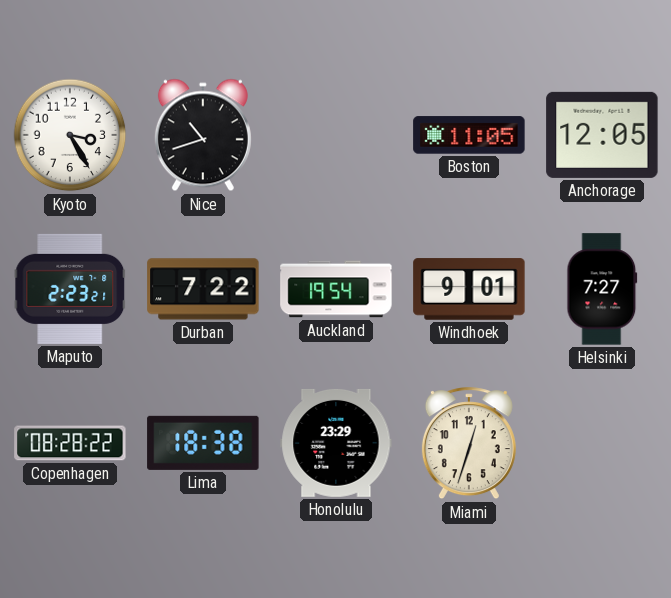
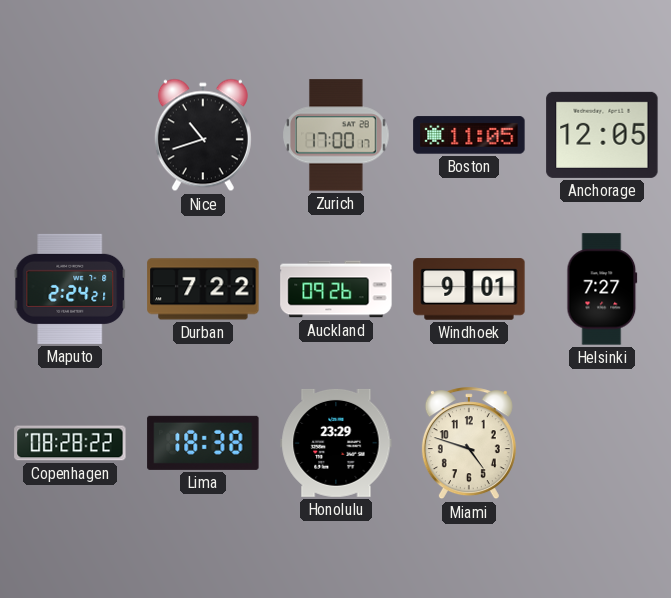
Kyoto: 3:25 -> none
Zurich: none -> 17:00
Maputo: 2:23 -> 2:24
Auckland: 19:54 -> 09:26
Miami: 12:33 -> 4:48
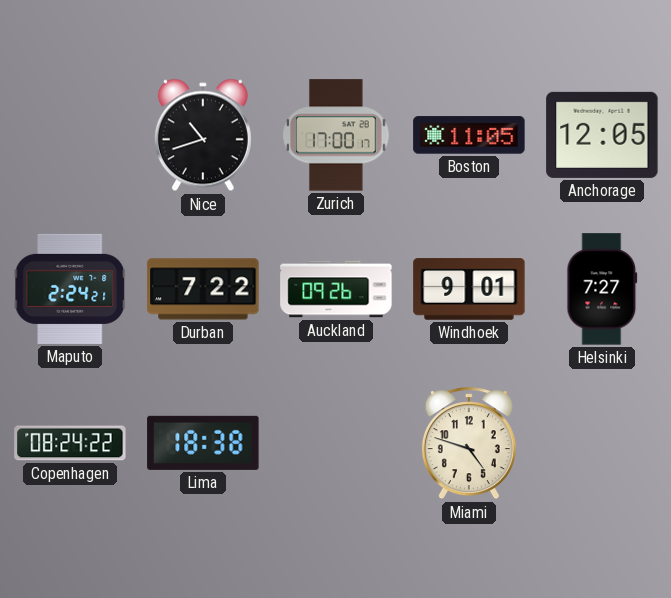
Copenhagen: 08:28 -> 08:24
Honolulu: 23:29 -> none
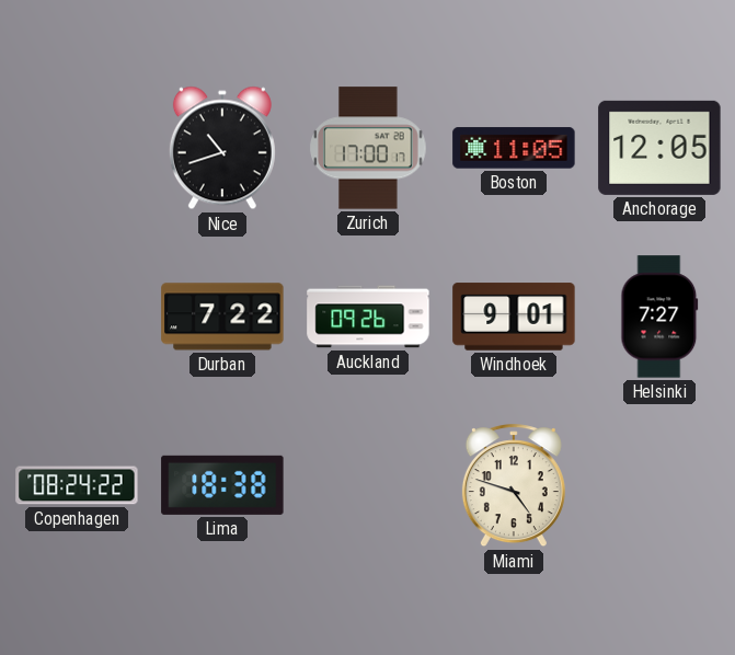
Maputo: 2:24 -> none
